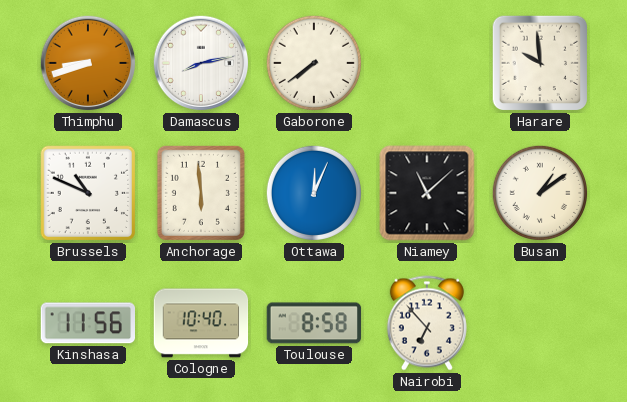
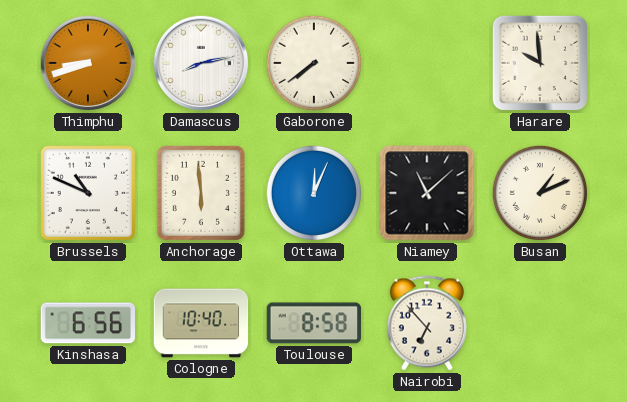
Busan: 1:09 -> 1:11
Kinshasa: 11:56 -> 6:56
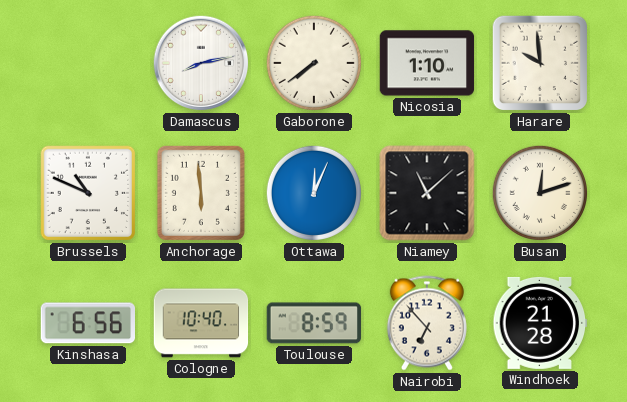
Thimphu: 8:42 -> none
Nicosia: none -> 1:10
Busan: 1:11 -> 12:12
Toulouse: 8:58 -> 8:59
Windhoek: none -> 21:28
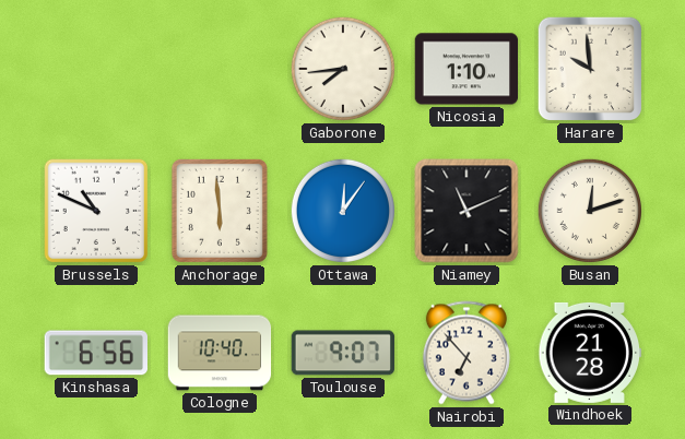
Damascus: 8:13 -> none
Gaborone: 7:39 -> 7:44
Ottawa: 12:04 -> 12:06
Niamey: 11:08 -> 11:11
Toulouse: 8:59 -> 9:07
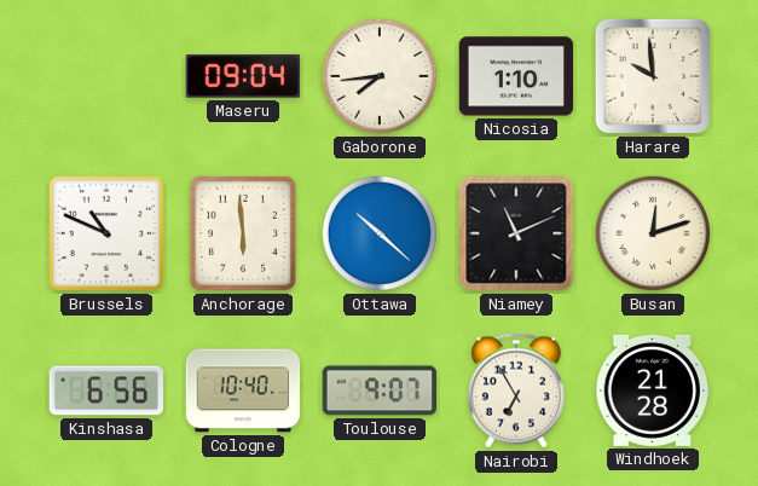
Maseru: none -> 09:04
Ottawa: 12:06 -> 10:22
Nairobi: 6:53 -> 6:55
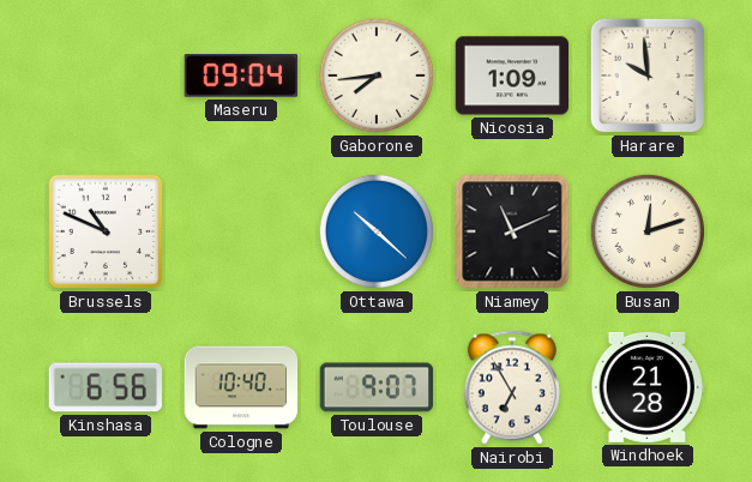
Nicosia: 1:10 -> 1:09
Anchorage: 5:59 -> none
